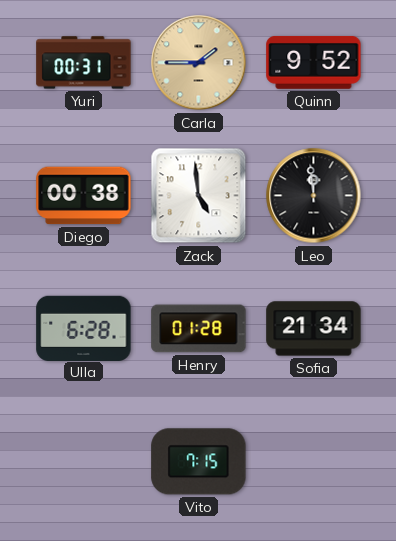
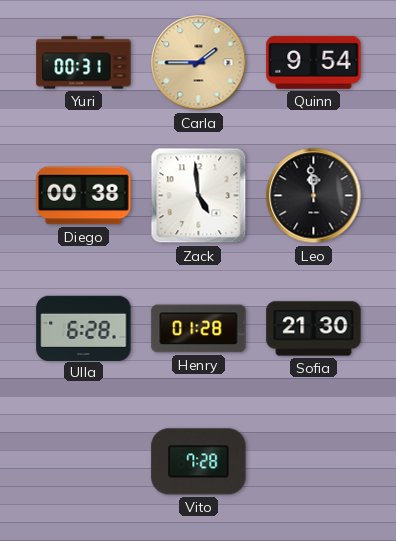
Quinn: 9:52 -> 9:54
Sofia: 21:34 -> 21:30
Vito: 7:15 -> 7:28
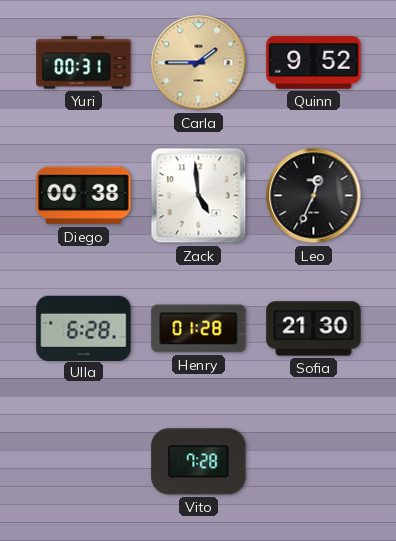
Quinn: 9:54 -> 9:52
Leo: 11:59 -> 12:34
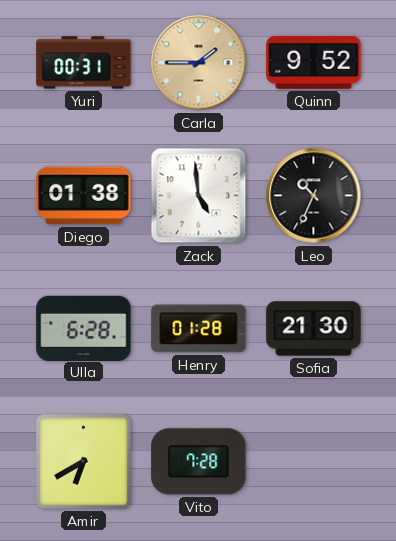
Diego: 00:38 -> 01:38
Leo: 12:34 -> 10:34
Amir: none -> 6:40
